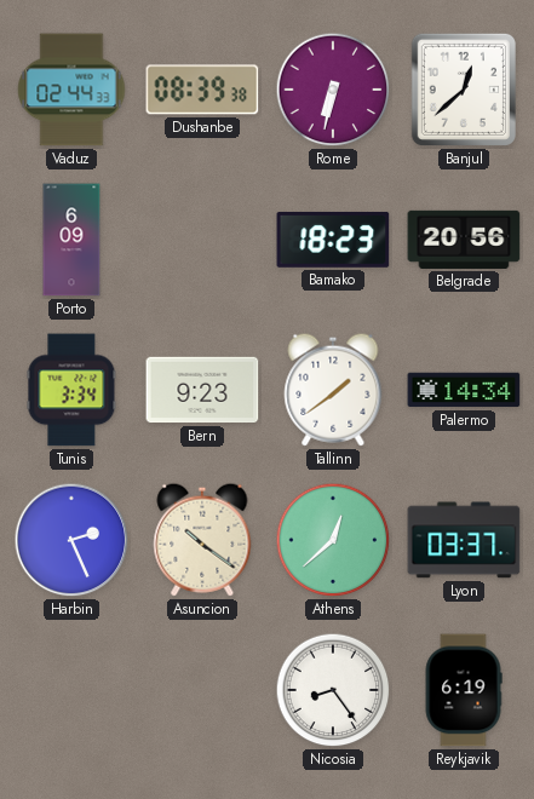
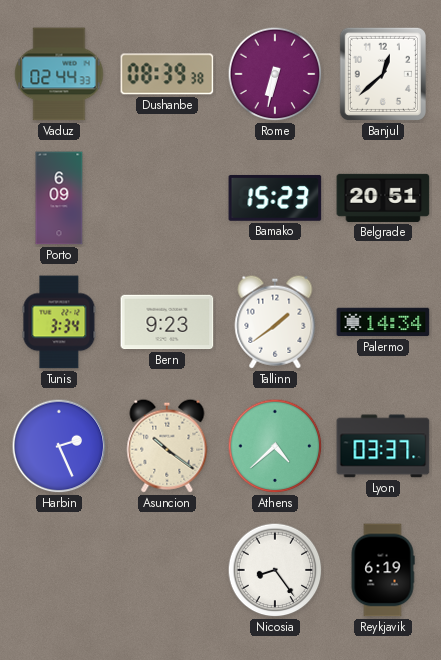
Bamako: 18:23 -> 15:23
Belgrade: 20:56 -> 20:51
Athens: 12:38 -> 4:38
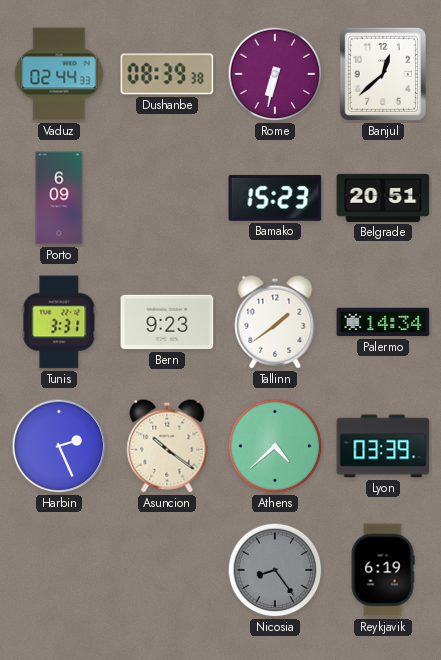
Tunis: 3:34 -> 3:31
Lyon: 03:37 -> 03:39
Nicosia dial: white -> grey
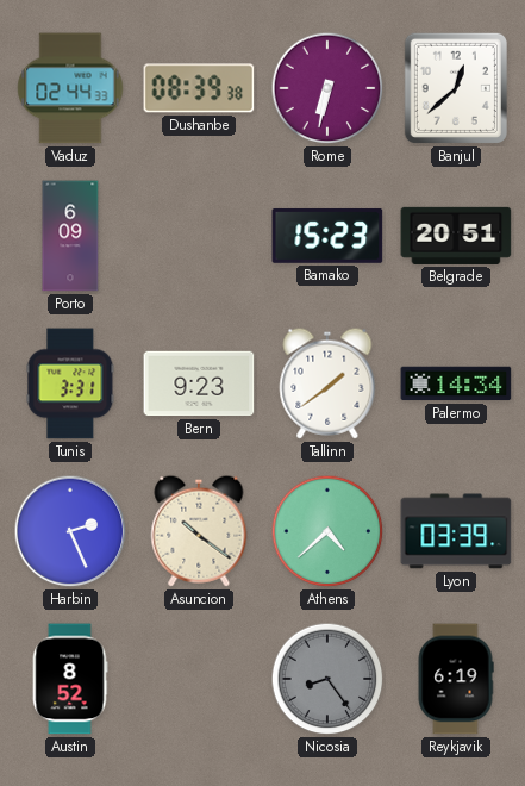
Austin: none -> 8:52
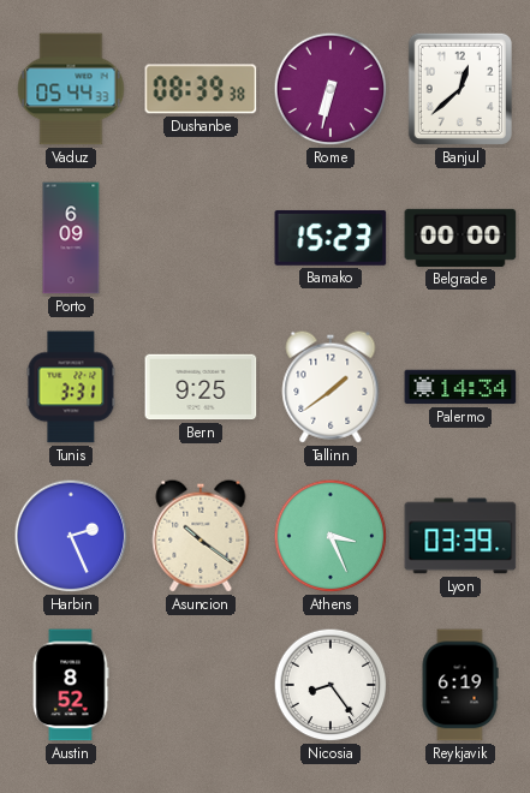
Vaduz: 02:44 -> 05:44
Belgrade: 20:51 -> 00:00
Bern: 9:23 -> 9:25
Athens: 4:38 -> 3:26
Nicosia dial: grey -> white
